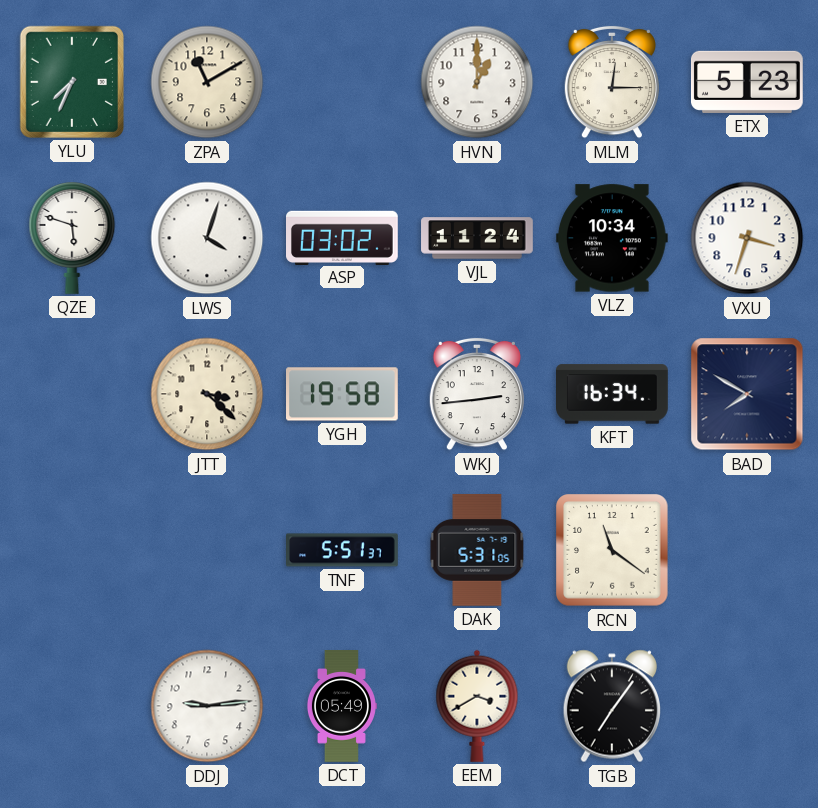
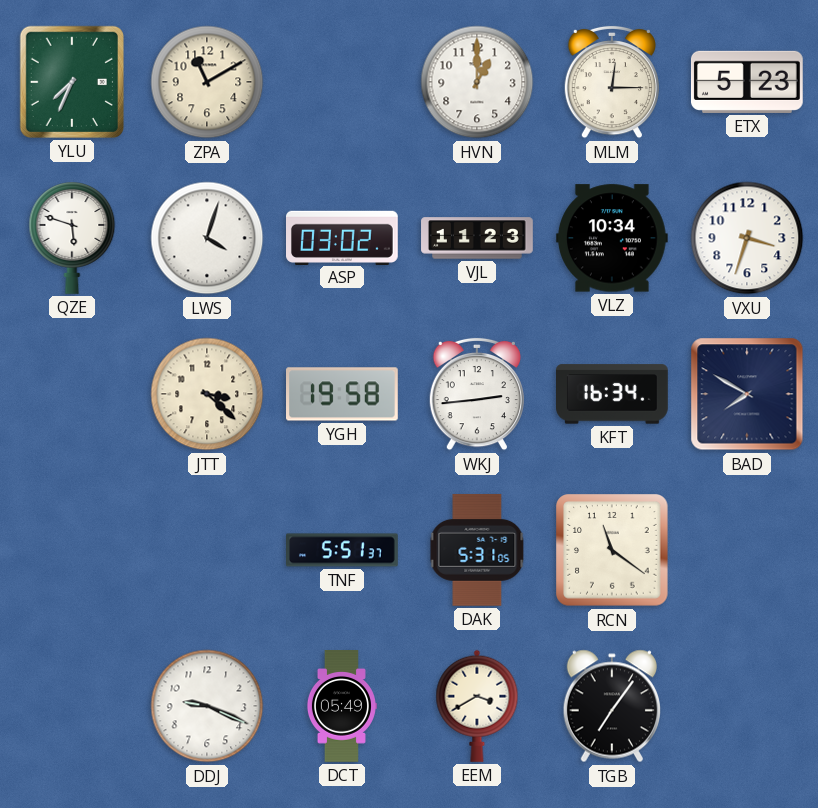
VJL: 11:24 -> 11:23
DDJ: 9:14 -> 9:19
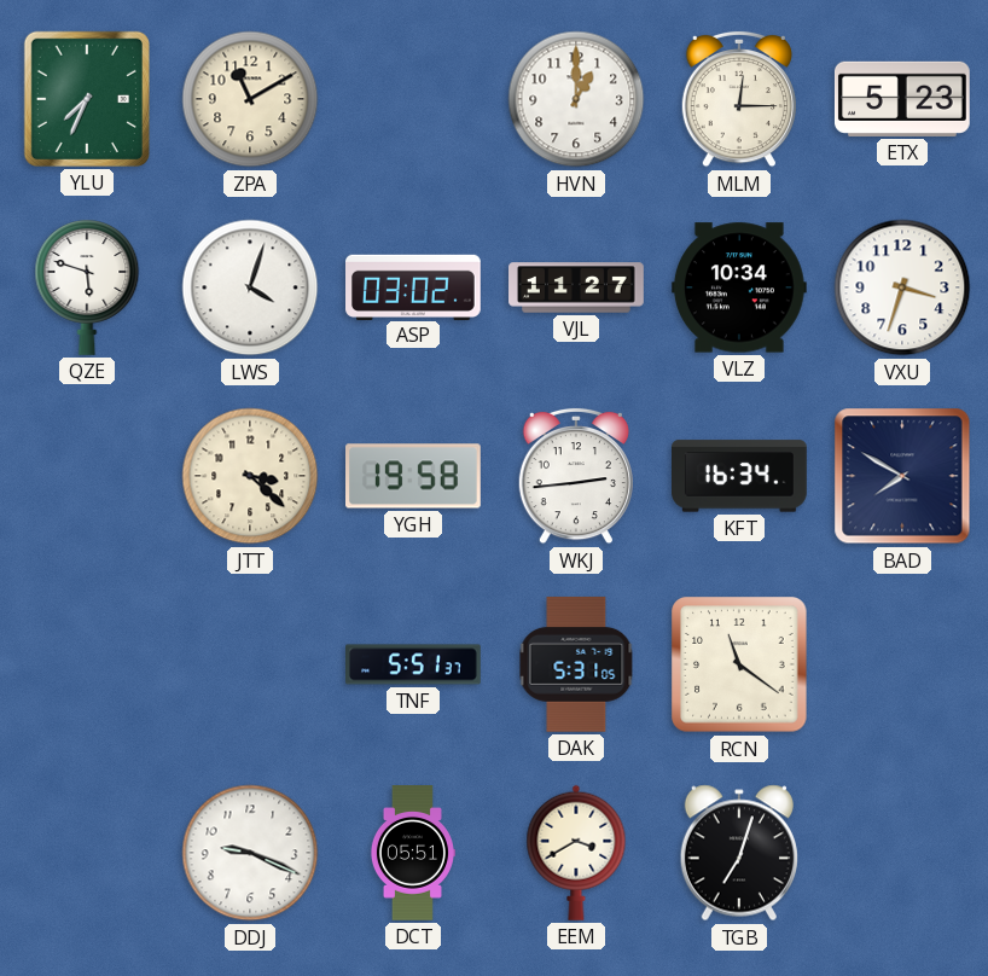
VJL: 11:23 -> 11:27
DCT: 05:49 -> 05:51
TGB: 7:06 -> 7:03
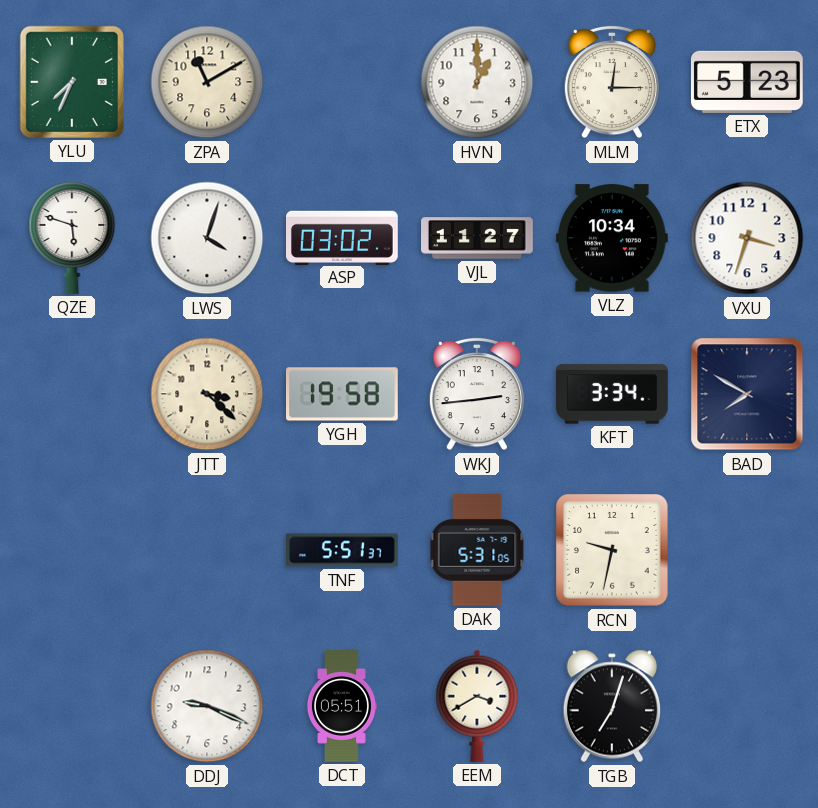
KFT: 16:34 -> 3:34
RCN: 11:21 -> 9:32
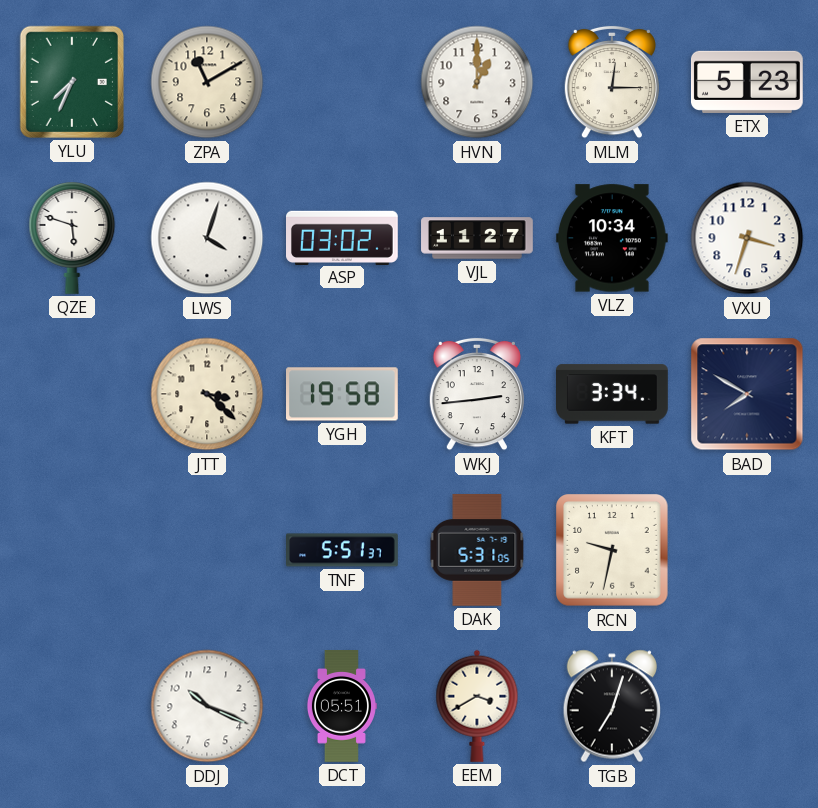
DDJ: 9:19 -> 10:19
